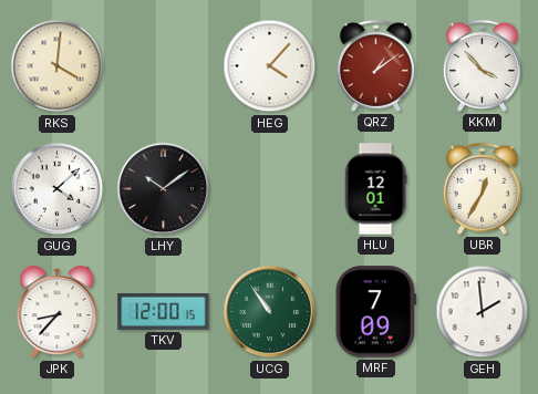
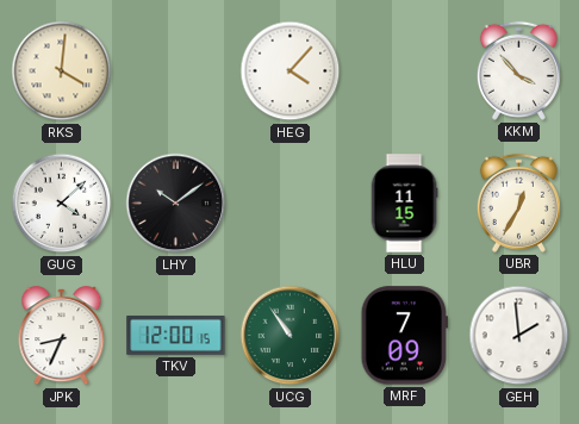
QRZ: 1:09 -> none
HLU: 12:01 -> 11:15
JPK: 8:37 -> 8:34
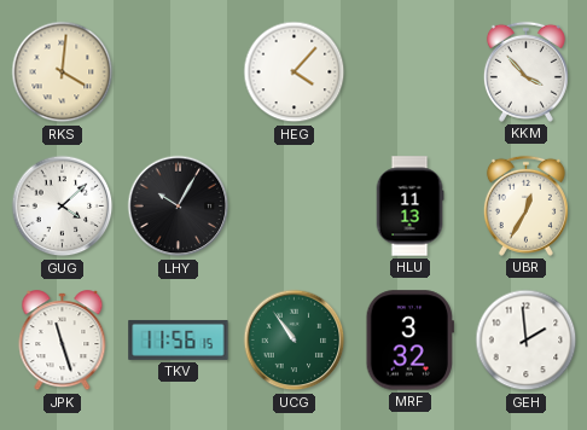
LHY: 10:09 -> 10:05
HLU: 11:15 -> 11:13
JPK: 8:34 -> 11:27
TKV: 12:00 -> 11:56
MRF: 7:09 -> 3:32
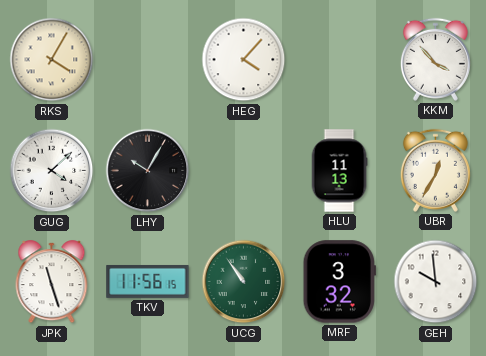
RKS: 4:01 -> 4:05
GEH: 1:59 -> 9:59
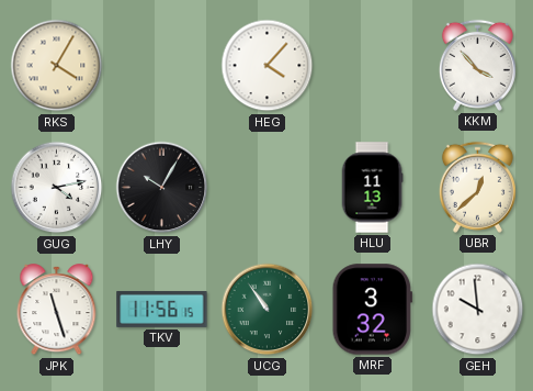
GUG: 4:08 -> 4:13
UBR: 12:35 -> 12:38
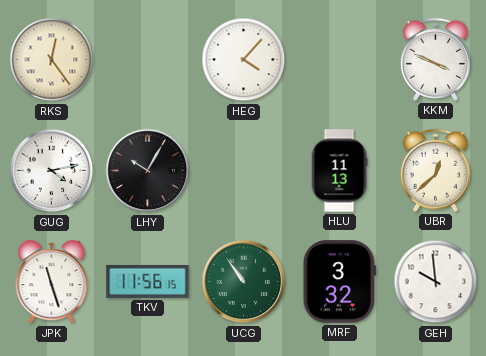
RKS: 4:05 -> 12:24
KKM: 3:53 -> 3:49
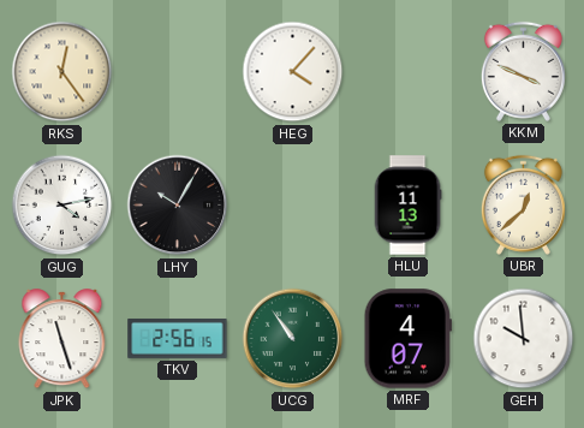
TKV: 11:56 -> 2:56
MRF: 3:32 -> 4:07
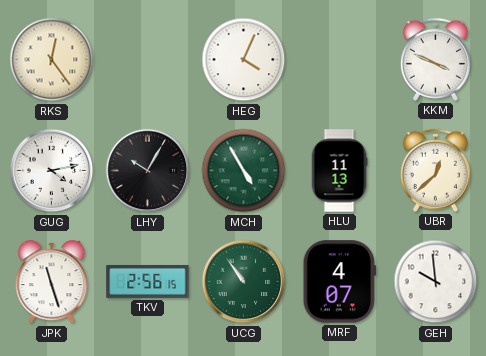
HEG: 4:07 -> 4:04
MCH: none -> 4:55
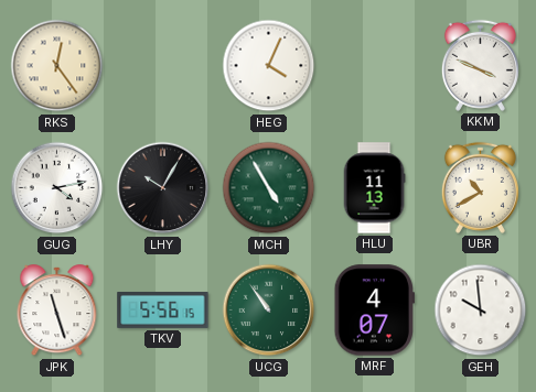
UBR: 12:38 -> 10:40
TKV: 2:56 -> 5:56
